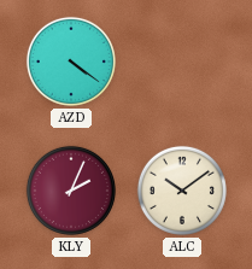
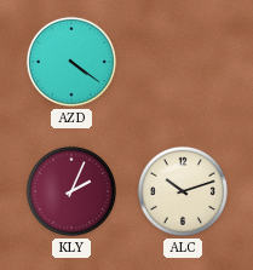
ALC: 10:09 -> 10:12
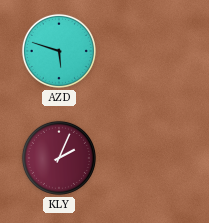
AZD: 4:21 -> 5:48
ALC: 10:12 -> none
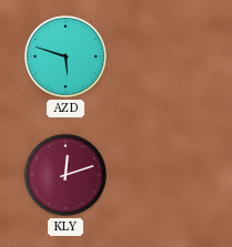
KLY: 2:04 -> 12:12
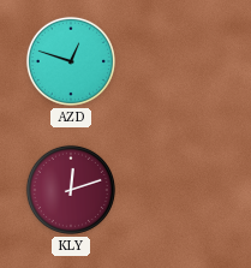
AZD: 5:48 -> 12:48
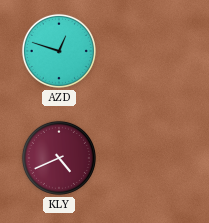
KLY: 12:12 -> 4:41
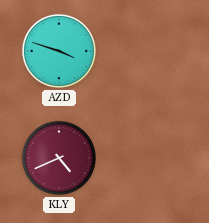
AZD: 12:48 -> 3:48
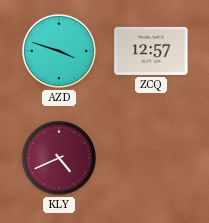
ZCQ: none -> 12:57
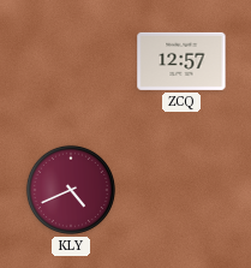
AZD: 3:48 -> none
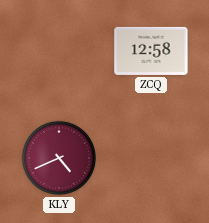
ZCQ: 12:57 -> 12:58
